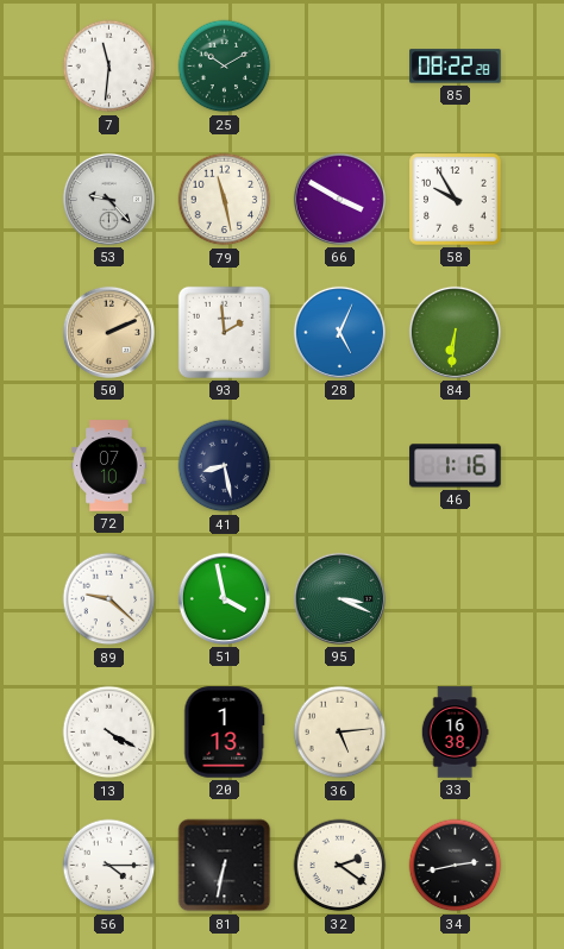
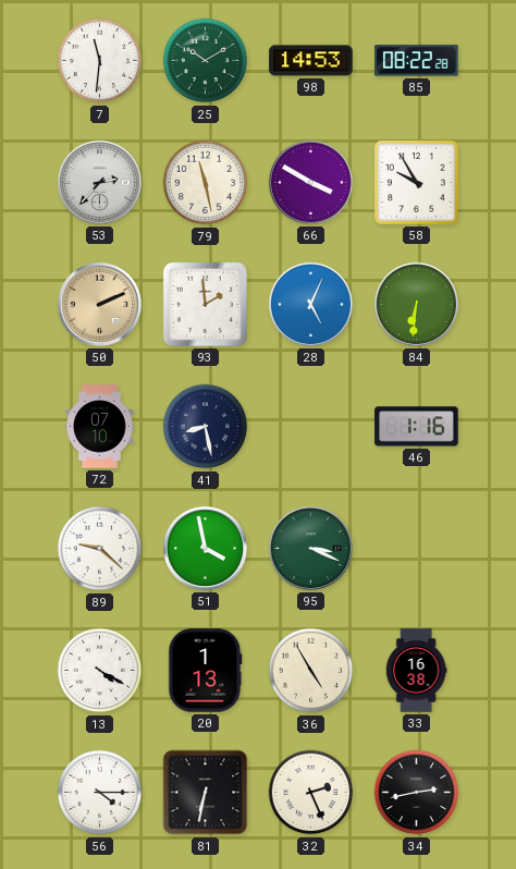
98: none -> 14:53
53: 9:23 -> 2:37
36: 5:14 -> 4:55
32: 2:21 -> 2:26
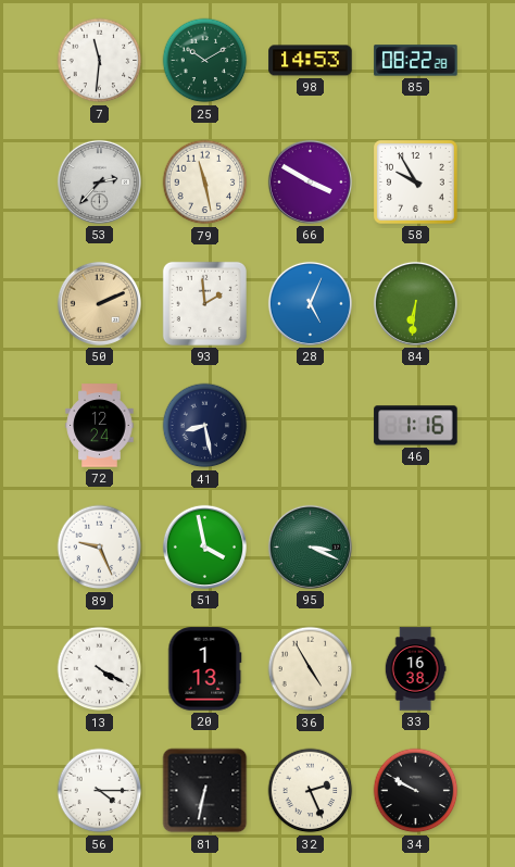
72: 07:10 -> 12:24
89: 9:22 -> 9:26
34: 2:43 -> 9:50
